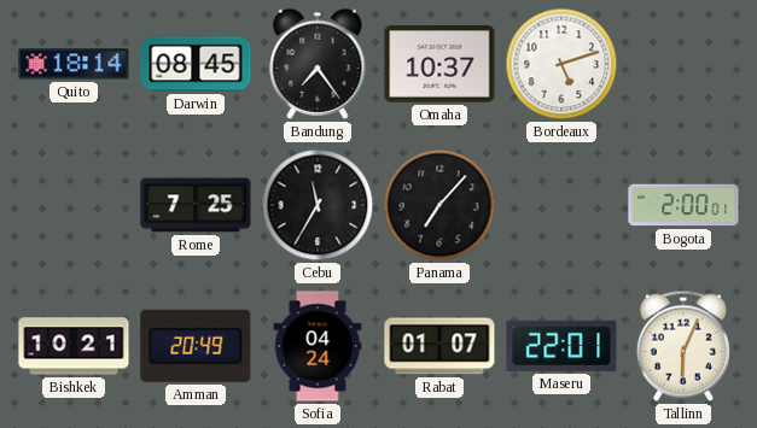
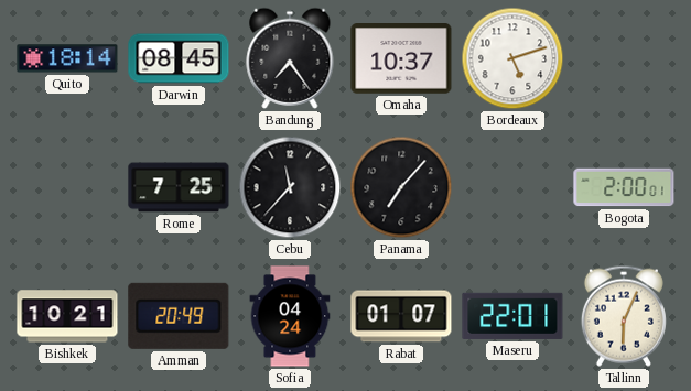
Cebu: 11:35 -> 11:37
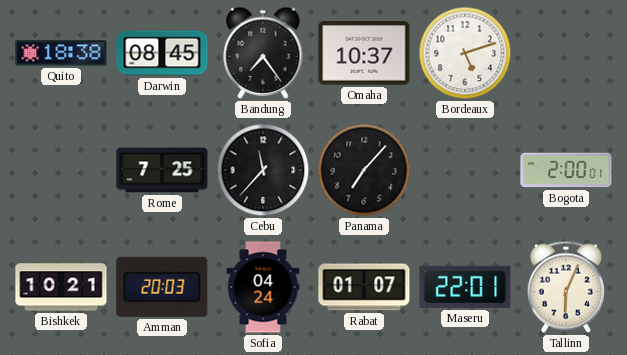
Quito: 18:14 -> 18:38
Amman: 20:49 -> 20:03
